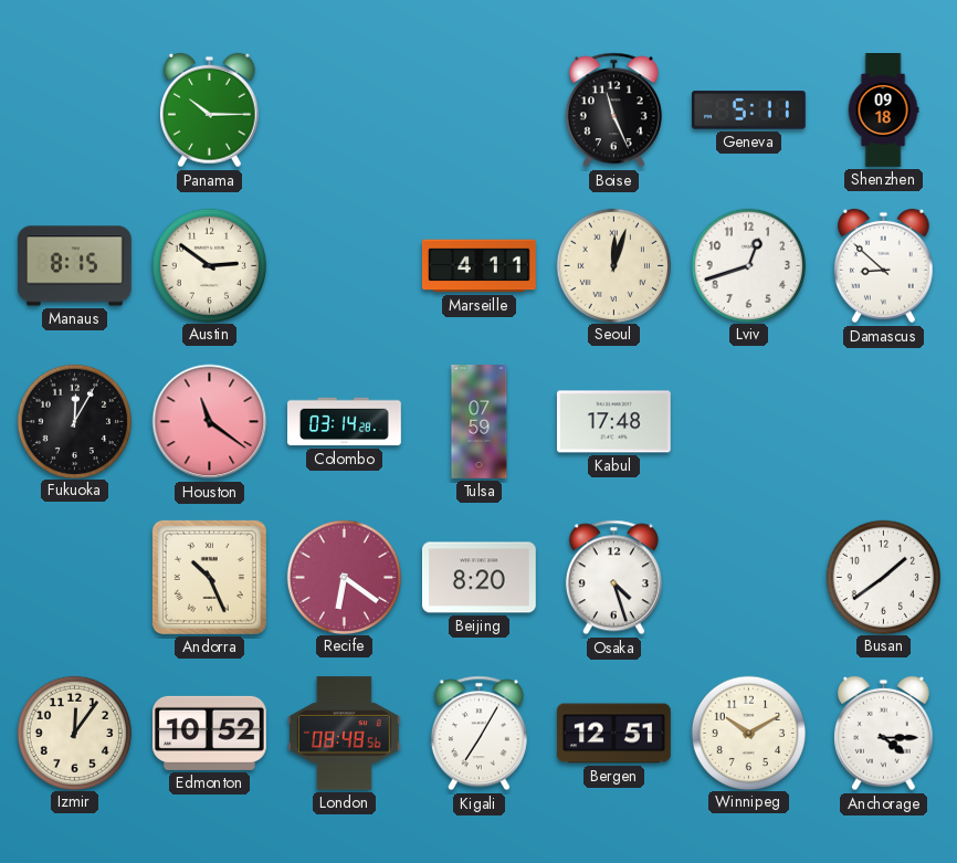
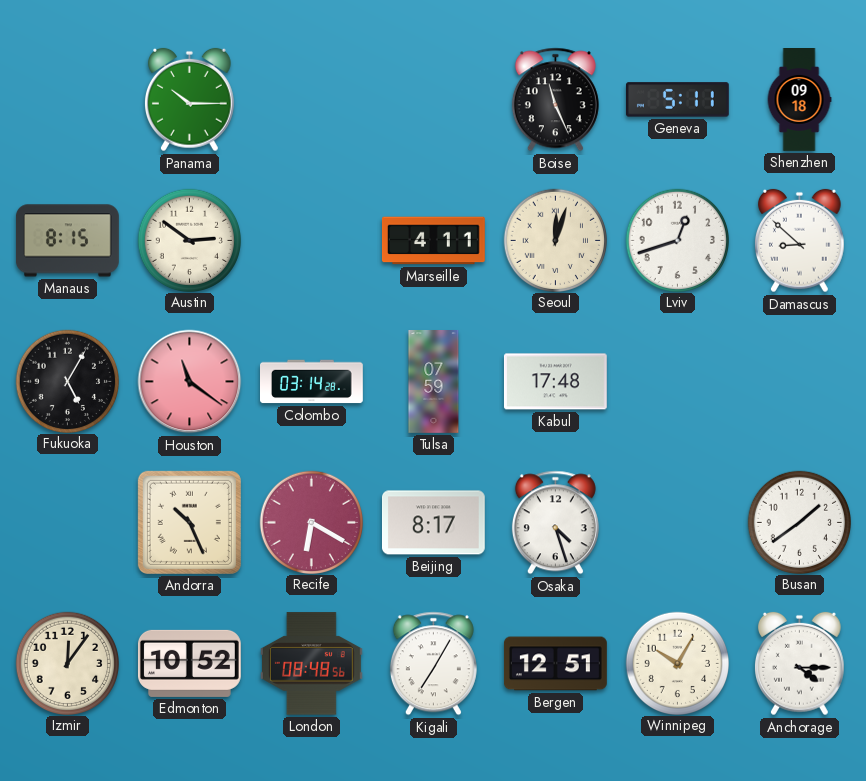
Fukuoka: 12:05 -> 5:05
Recife: 6:21 -> 6:20
Beijing: 8:20 -> 8:17
Winnipeg: 10:10 -> 10:05
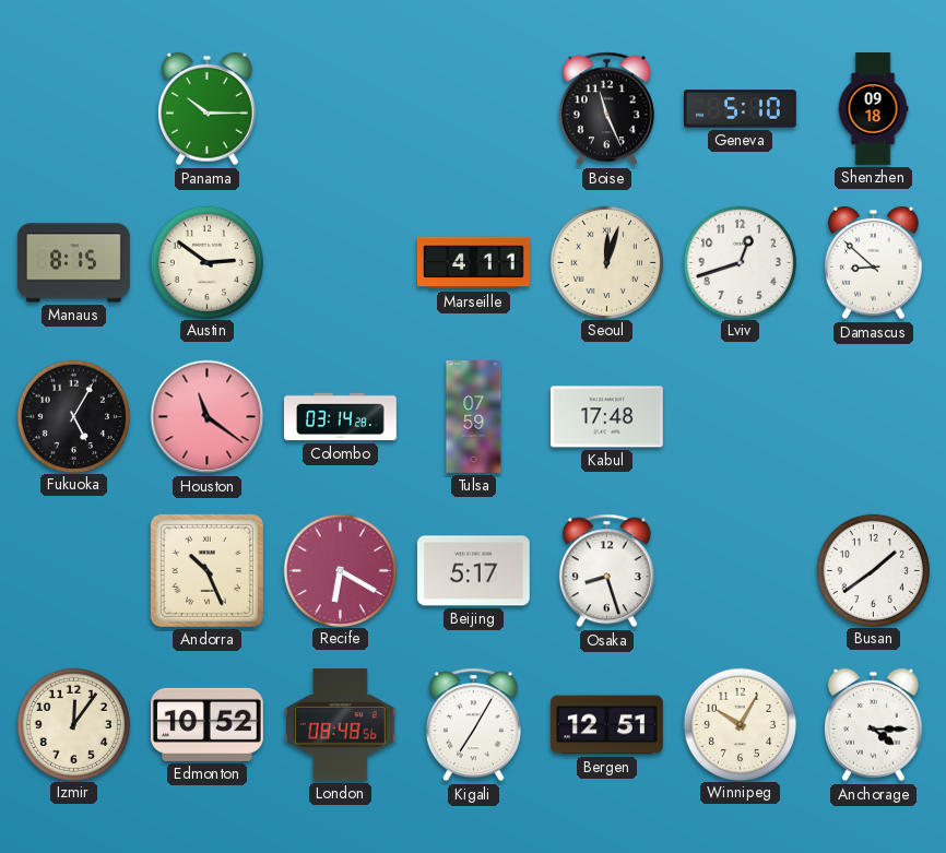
Geneva: 5:11 -> 5:10
Beijing: 8:17 -> 5:17
Osaka: 4:27 -> 8:27
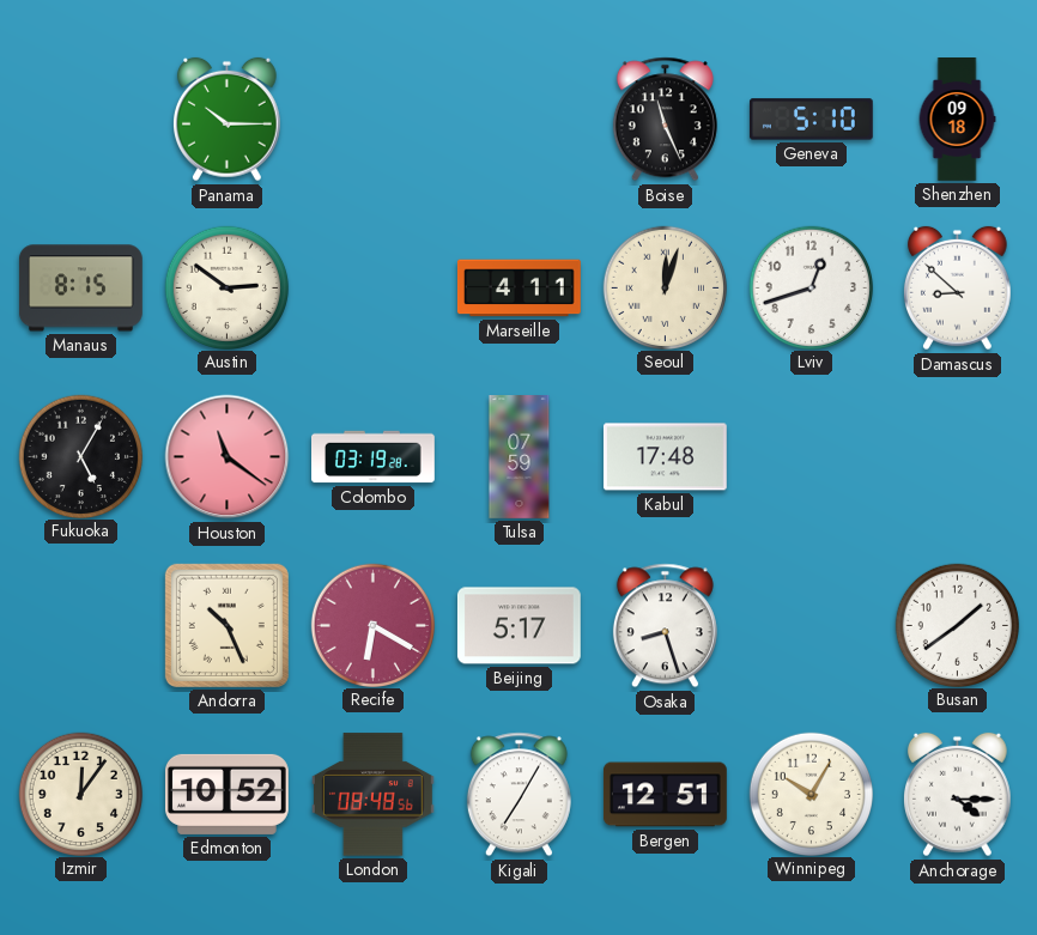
Colombo: 03:14 -> 03:19
